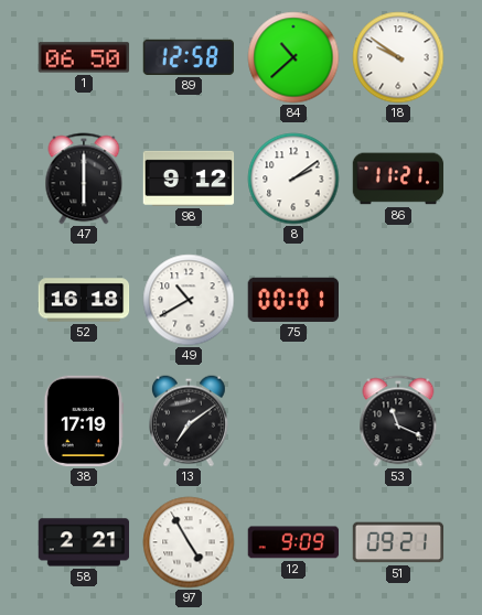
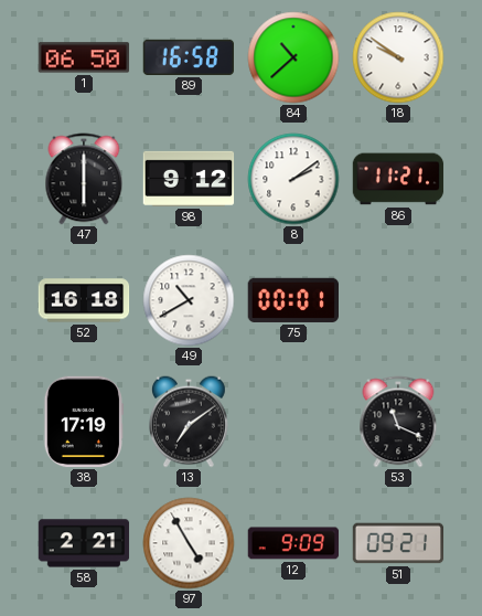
89: 12:58 -> 16:58
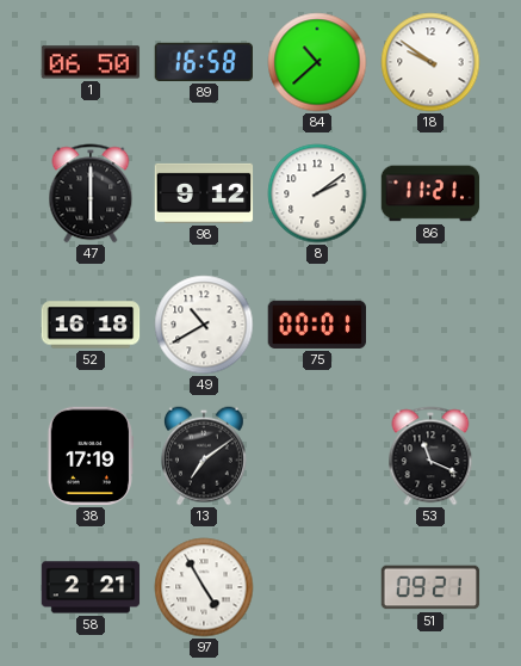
12: 9:09 -> none
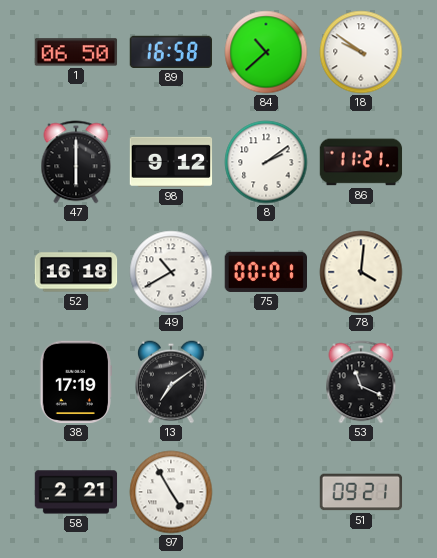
78: none -> 4:01
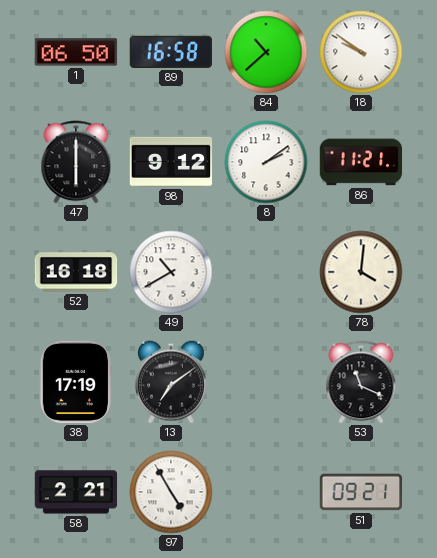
75: 00:01 -> none
